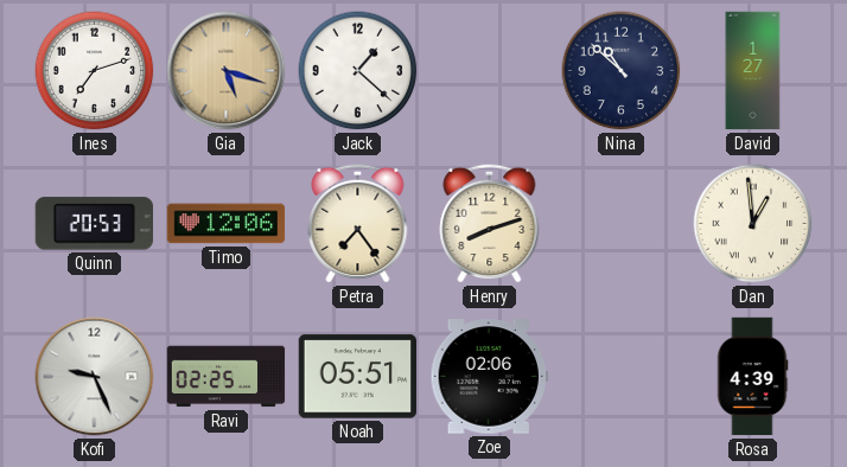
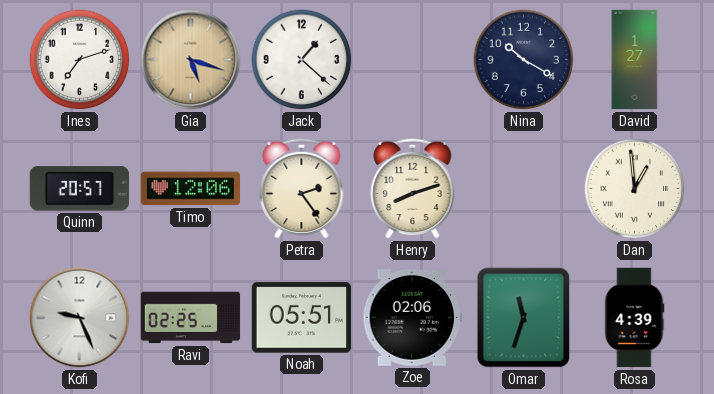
Nina: 10:52 -> 10:20
Quinn: 20:53 -> 20:57
Petra: 7:24 -> 2:24
Omar: none -> 11:33
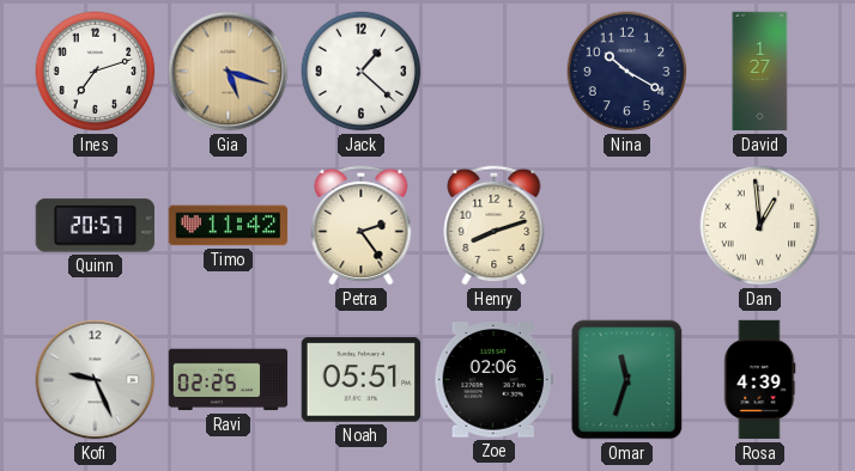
Timo: 12:06 -> 11:42
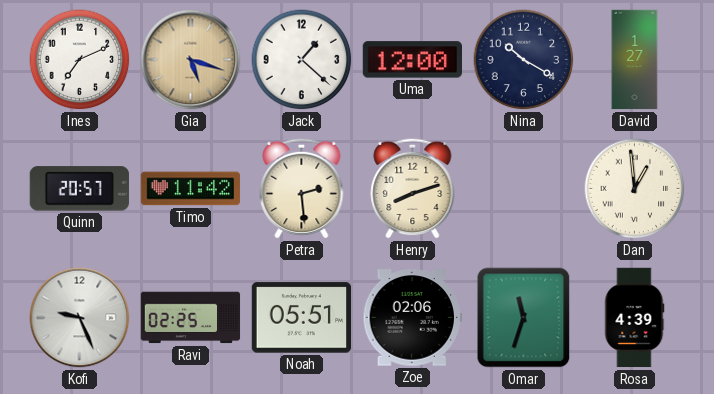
Ines: 7:12 -> 7:11
Uma: none -> 12:00
Petra: 2:24 -> 2:29
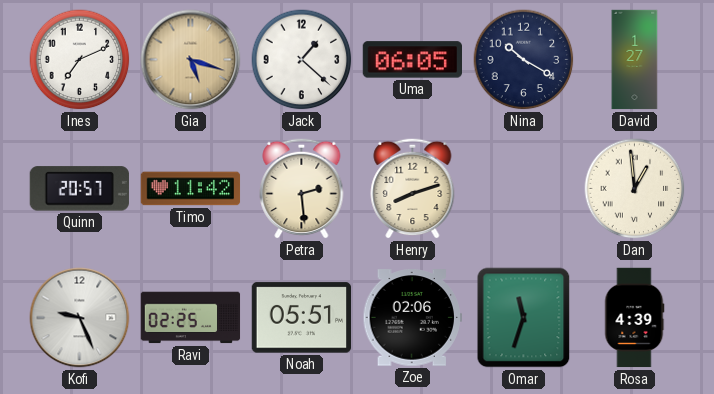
Uma: 12:00 -> 06:05
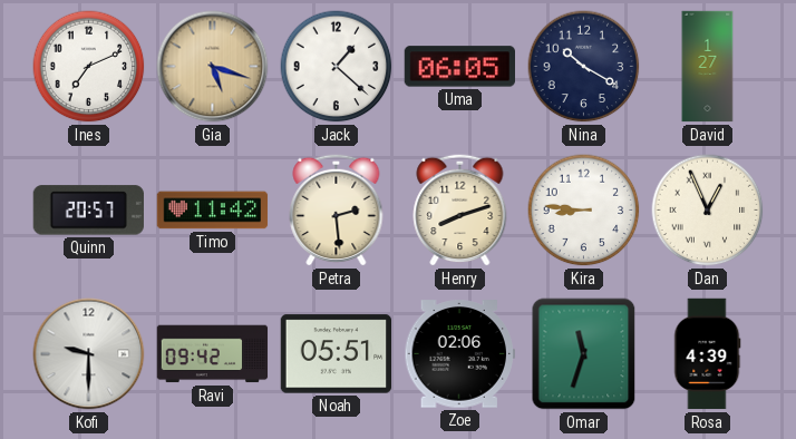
Kira: none -> 8:46
Dan: 12:59 -> 12:56
Kofi: 9:26 -> 9:30
Ravi: 02:25 -> 09:42
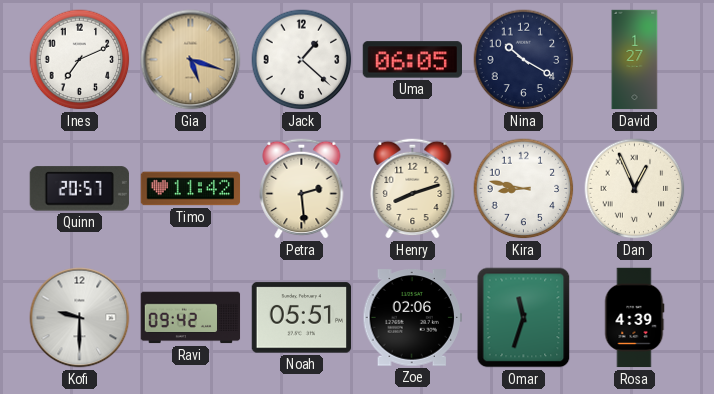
Kira: 8:46 -> 8:47
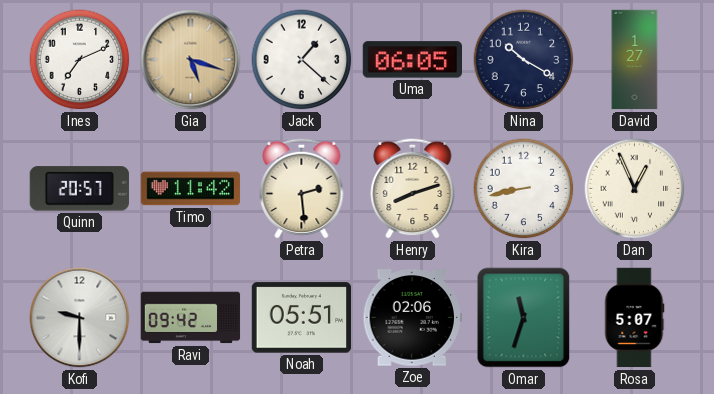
Kira: 8:47 -> 8:43
Rosa: 4:39 -> 5:07
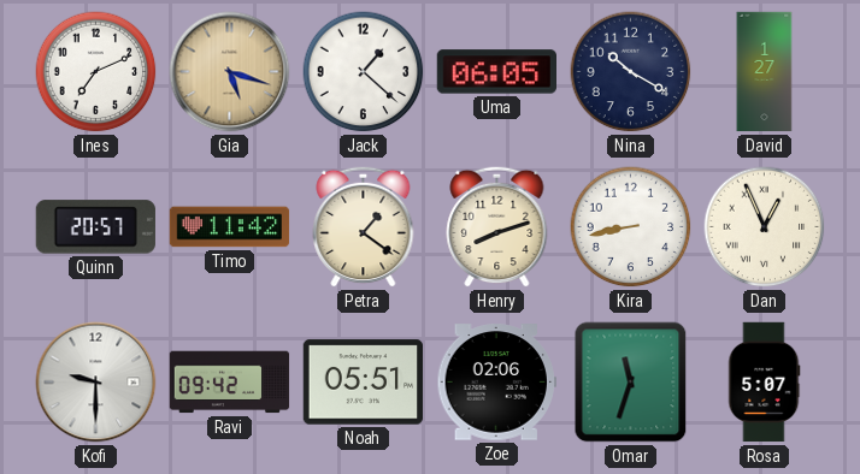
Petra: 2:29 -> 1:21
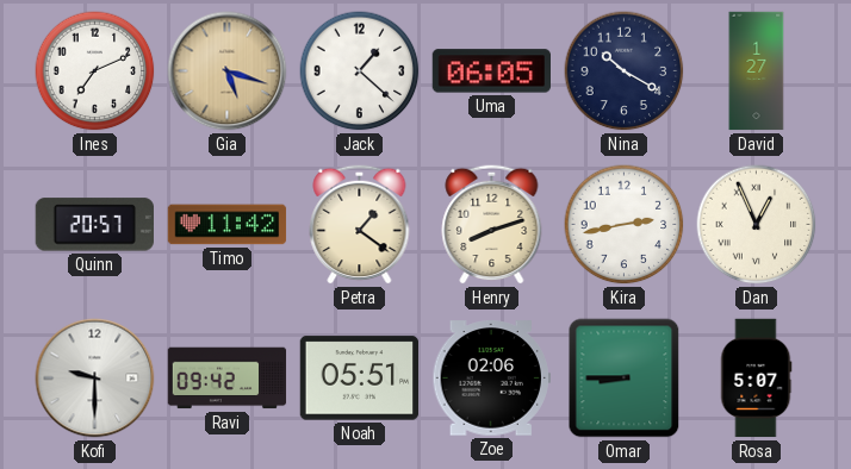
Kira: 8:43 -> 2:43
Omar: 11:33 -> 8:45
